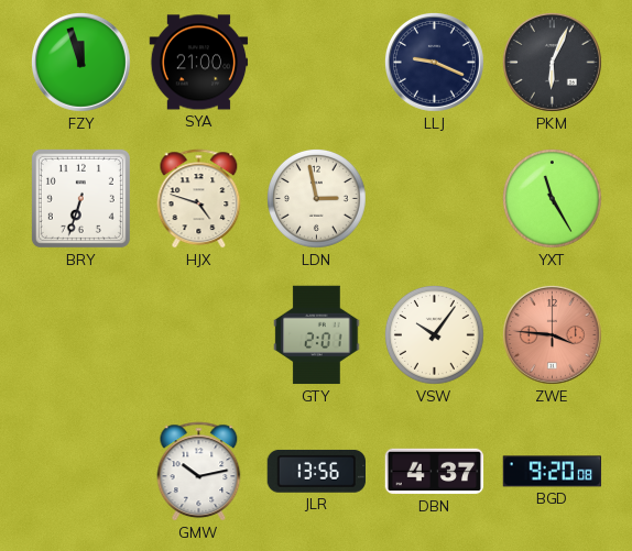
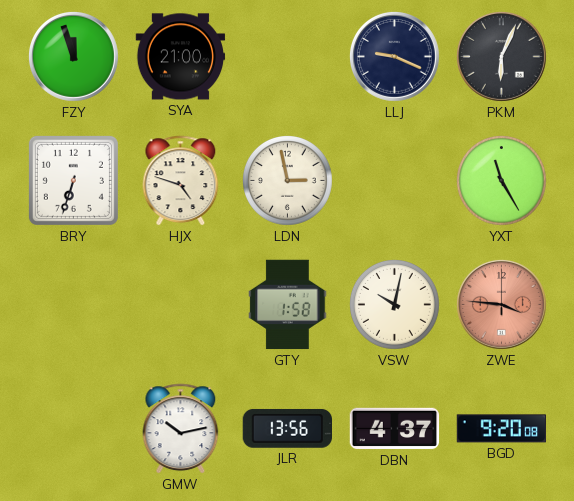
GTY: 2:01 -> 1:58
VSW: 10:06 -> 10:02
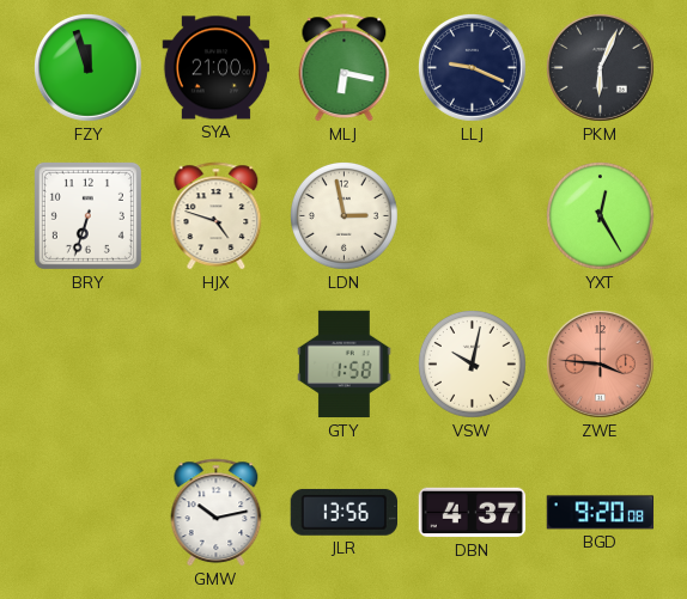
MLJ: none -> 6:17
YXT: 11:25 -> 12:25
